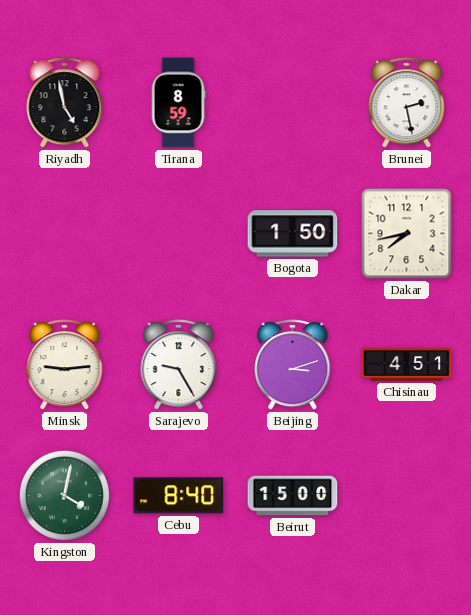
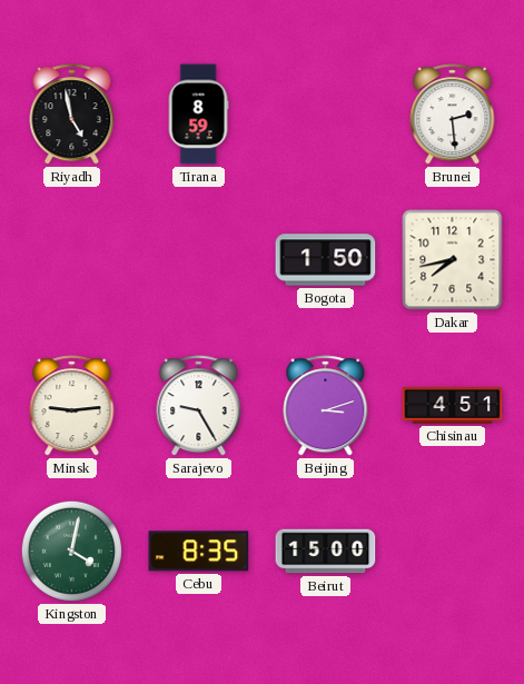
Brunei: 2:28 -> 2:29
Cebu: 8:40 -> 8:35
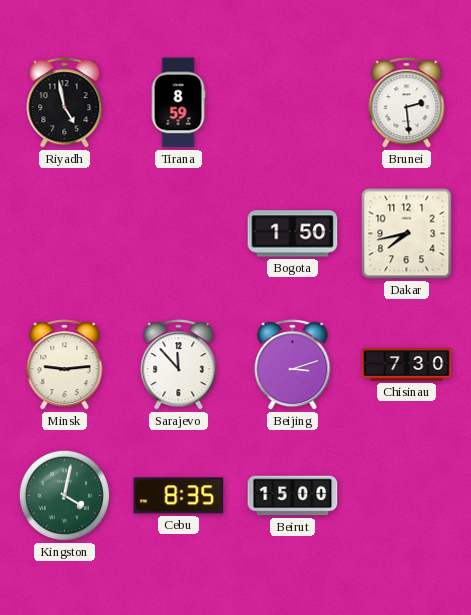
Sarajevo: 9:25 -> 11:53
Chisinau: 4:51 -> 7:30
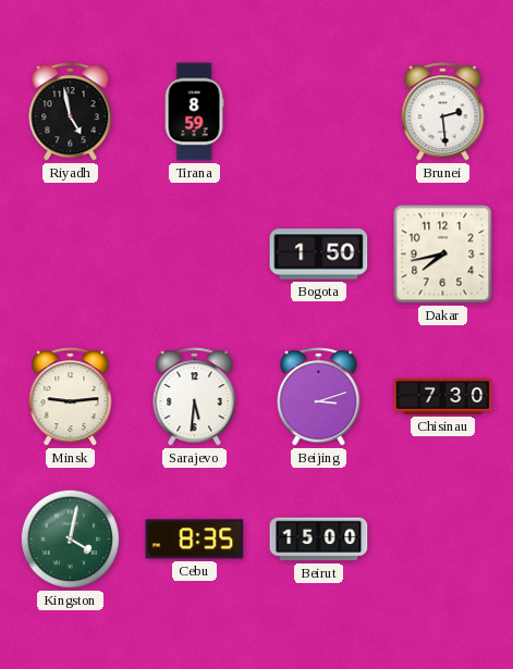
Sarajevo: 11:53 -> 5:31
